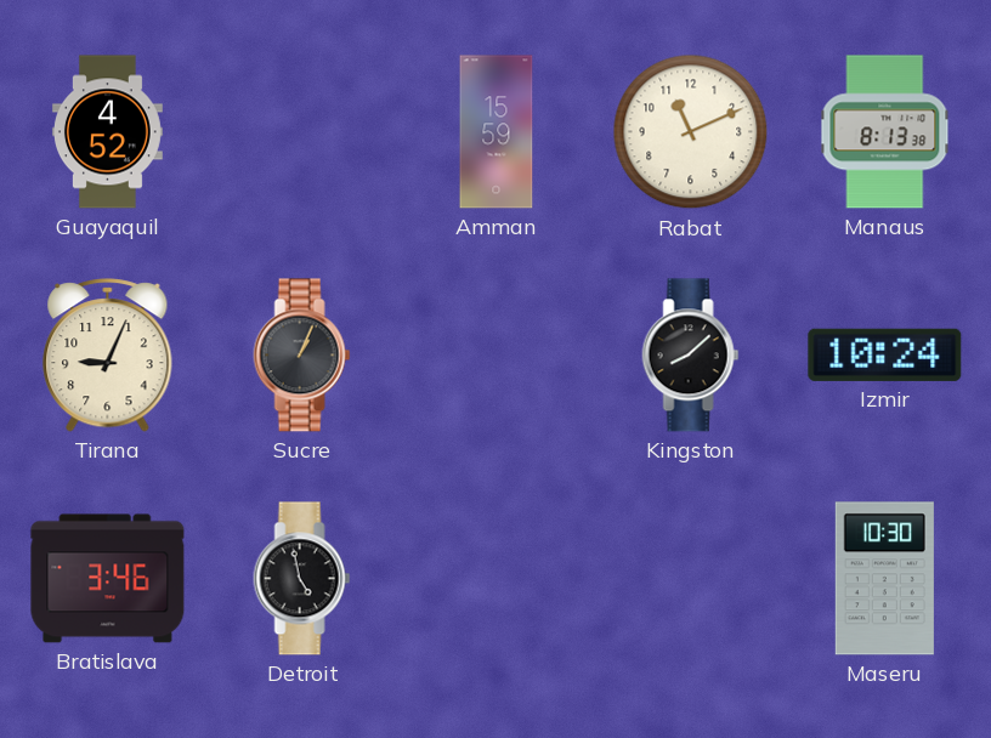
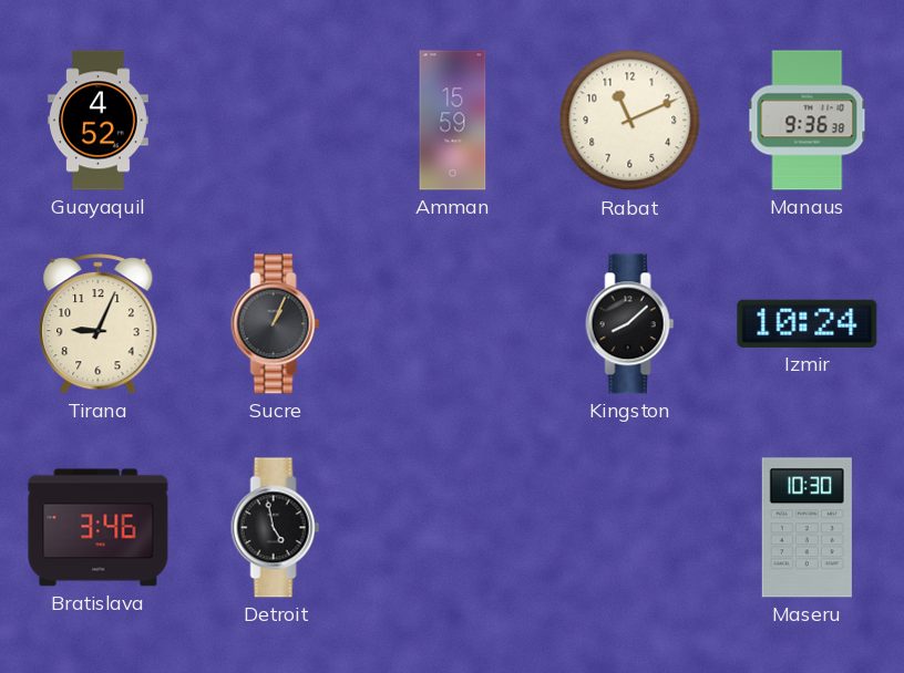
Manaus: 8:13 -> 9:36
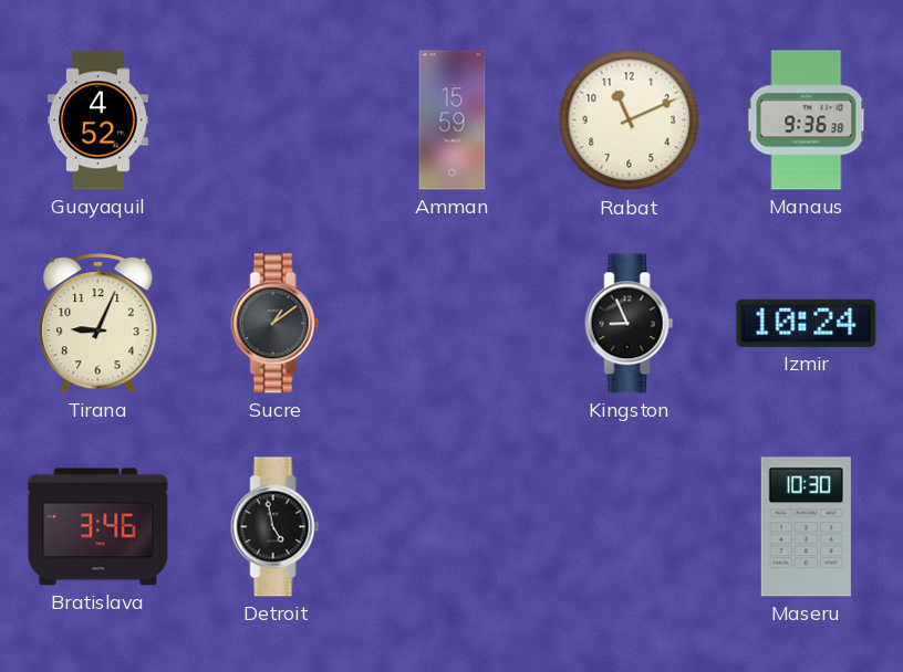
Sucre: 1:04 -> 1:09
Kingston: 8:08 -> 8:56
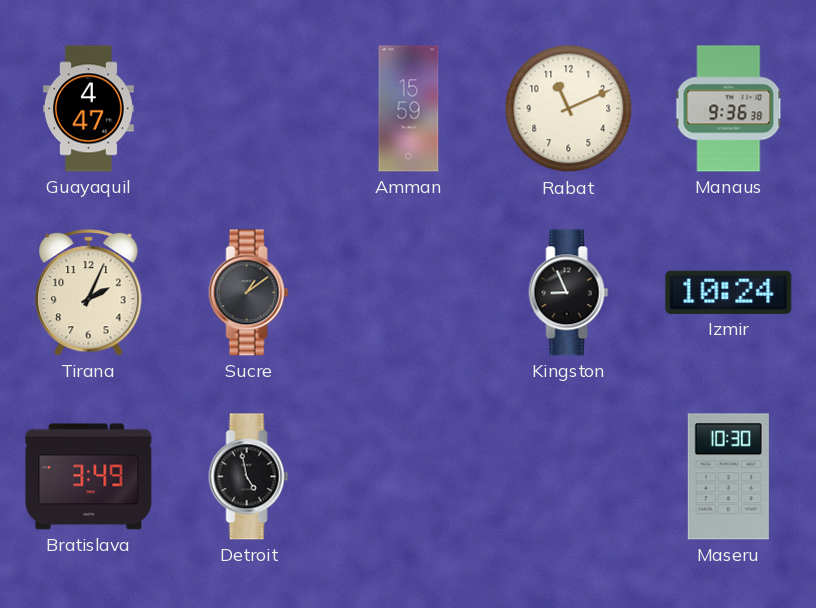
Guayaquil: 4:52 -> 4:47
Tirana: 9:04 -> 2:04
Bratislava: 3:46 -> 3:49
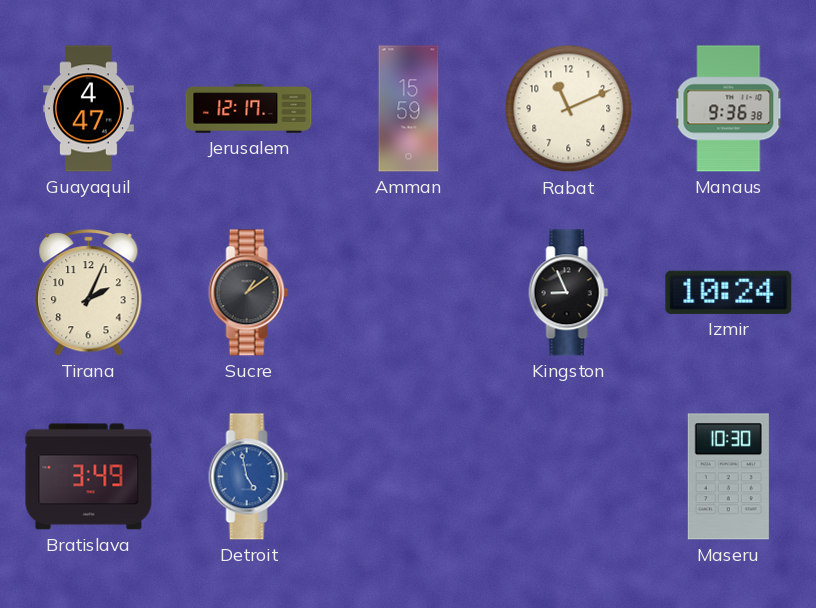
Jerusalem: none -> 12:17
Detroit dial: black -> blue
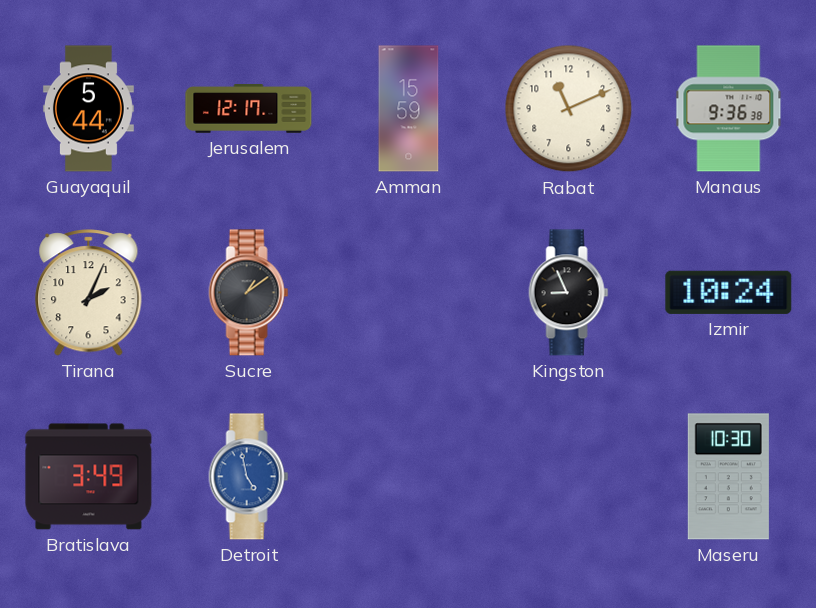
Guayaquil: 4:47 -> 5:44
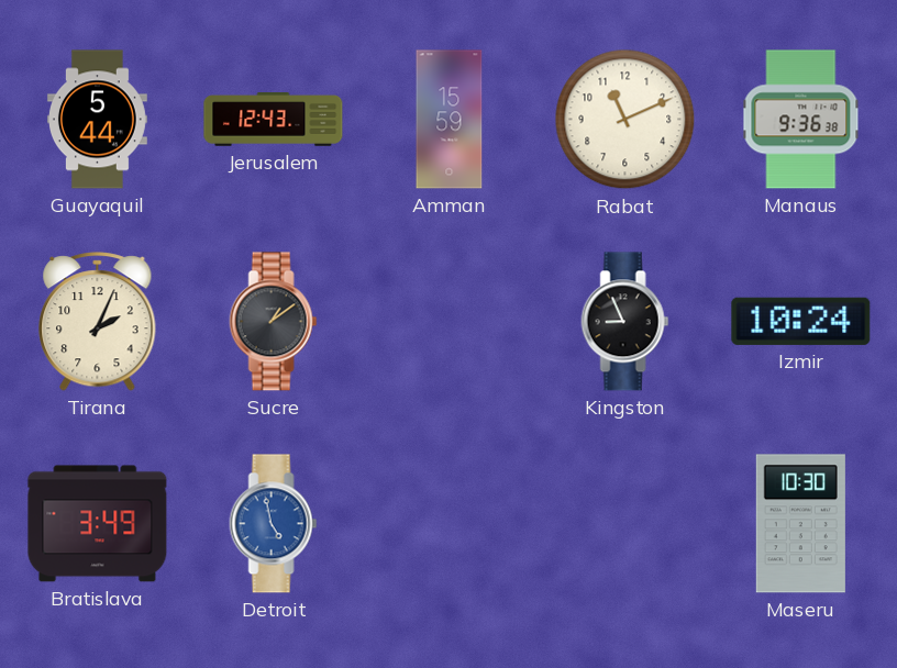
Jerusalem: 12:17 -> 12:43
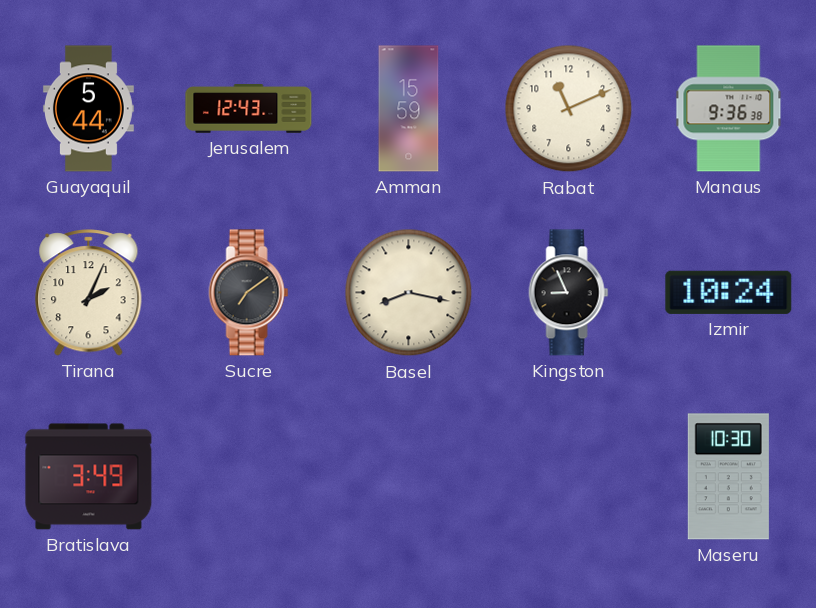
Sucre: 1:09 -> 7:09
Basel: none -> 8:17
Detroit: 4:58 -> none
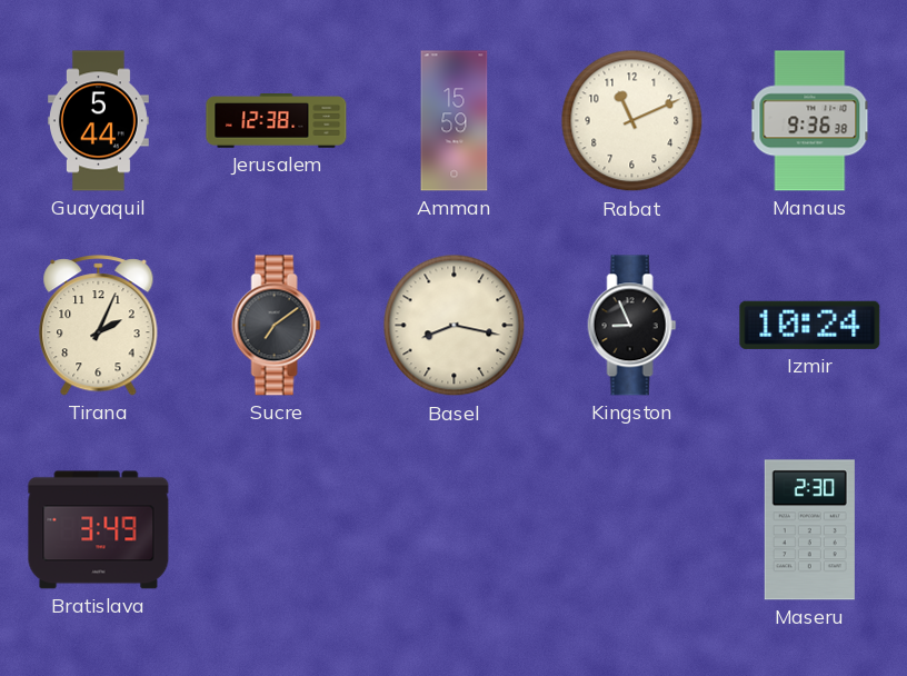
Jerusalem: 12:43 -> 12:38
Maseru: 10:30 -> 2:30
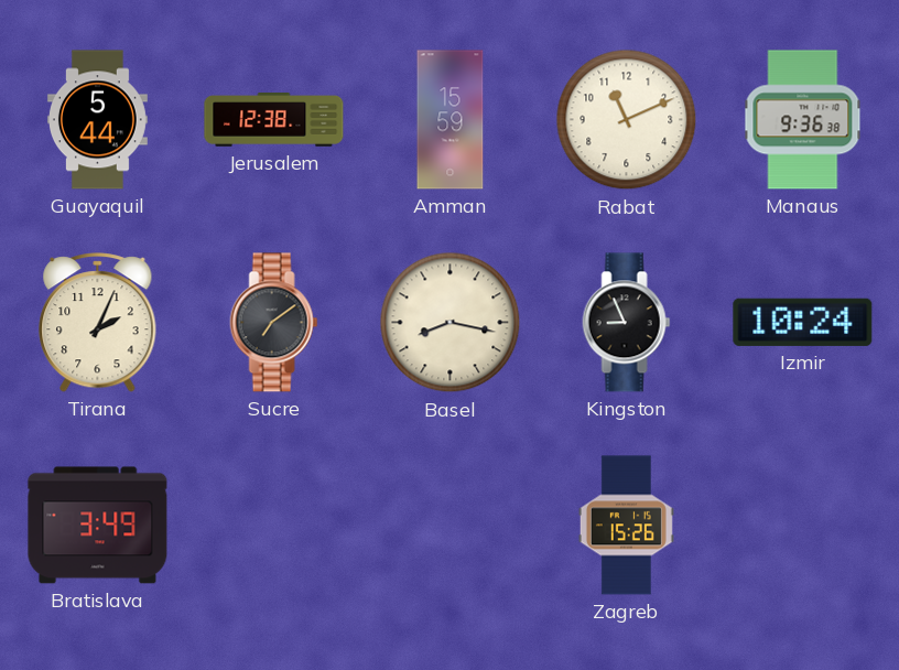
Zagreb: none -> 15:26
Maseru: 2:30 -> none
